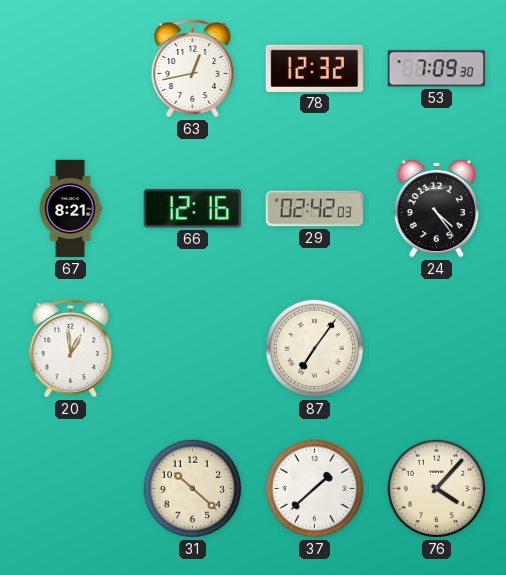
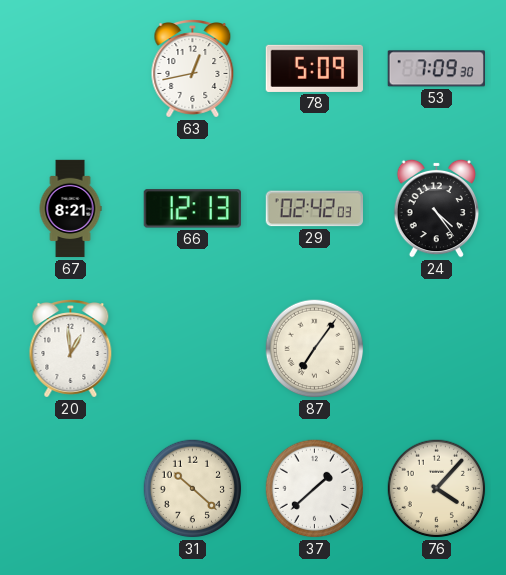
78: 12:32 -> 5:09
66: 12:16 -> 12:13
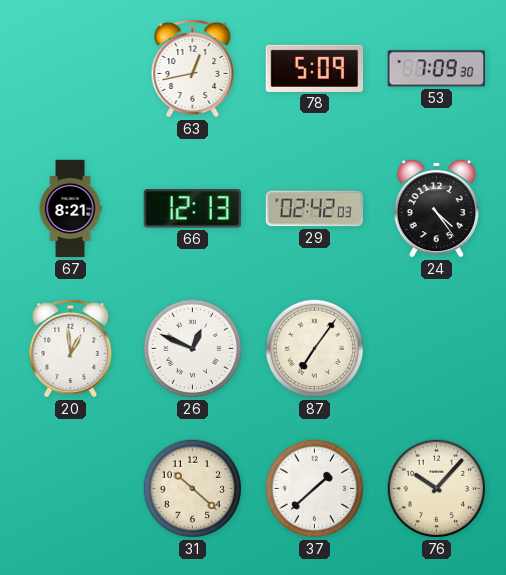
26: none -> 12:49
76: 4:07 -> 10:07
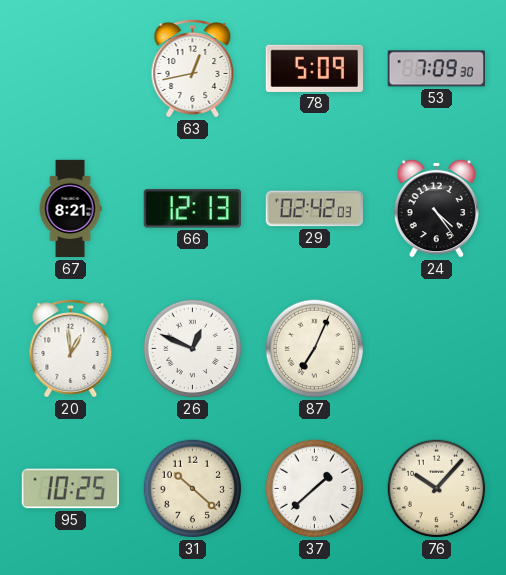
87: 7:06 -> 7:04
95: none -> 10:25
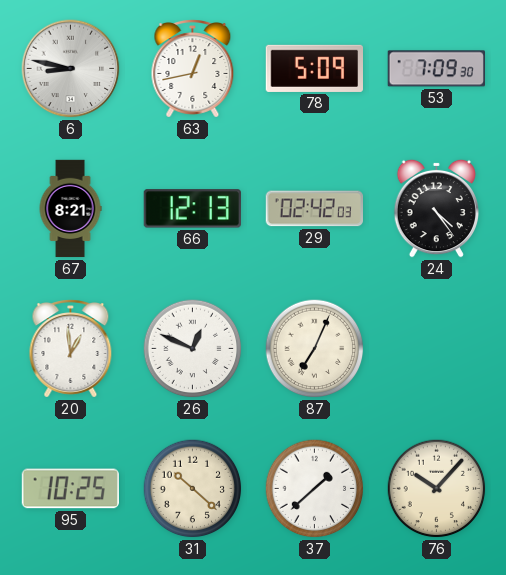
6: none -> 8:47
